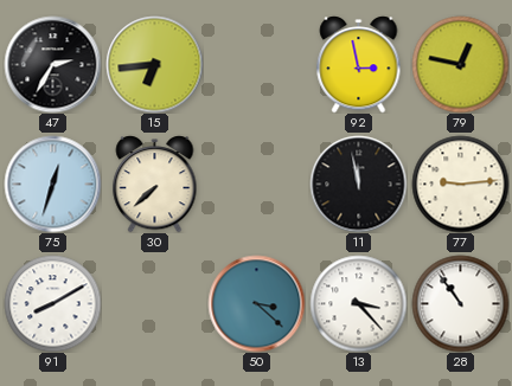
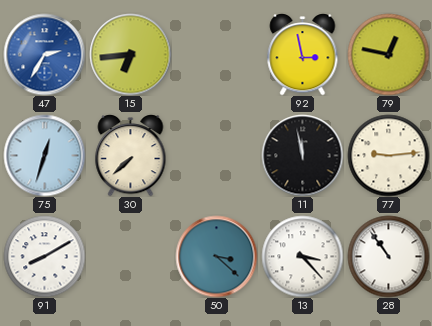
47 dial: black -> blue
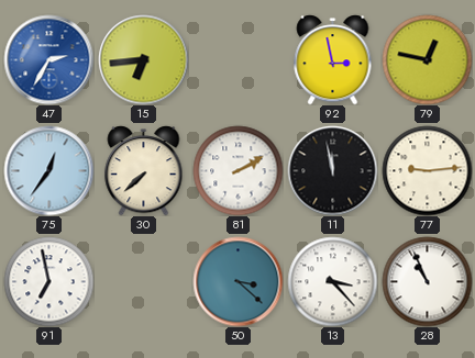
75: 12:33 -> 12:36
81: none -> 2:10
91: 8:10 -> 6:58
28: 10:54 -> 10:56
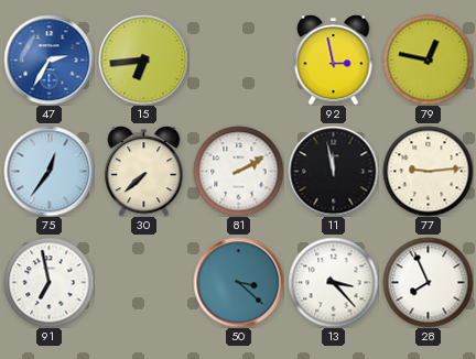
28: 10:56 -> 7:56
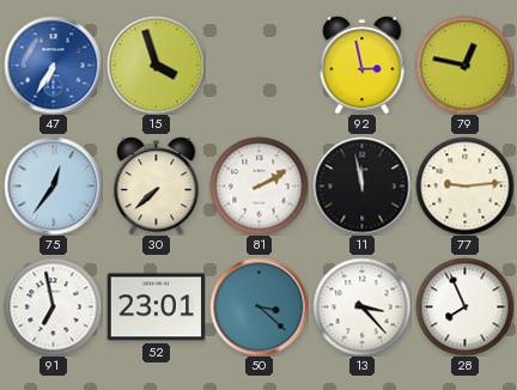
47: 2:35 -> 6:35
15: 6:44 -> 3:57
52: none -> 23:01
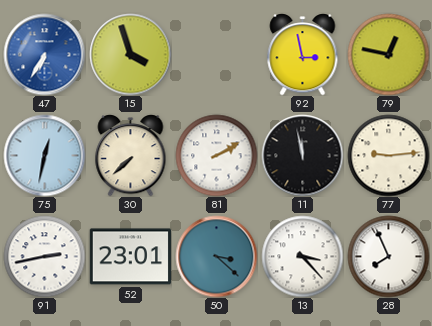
75: 12:36 -> 12:32
91: 6:58 -> 2:43
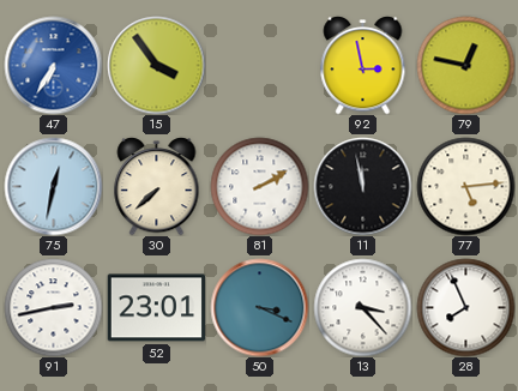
15: 3:57 -> 3:54
77: 9:14 -> 5:14
50: 3:22 -> 3:19
